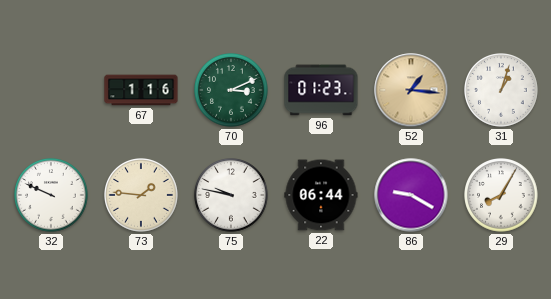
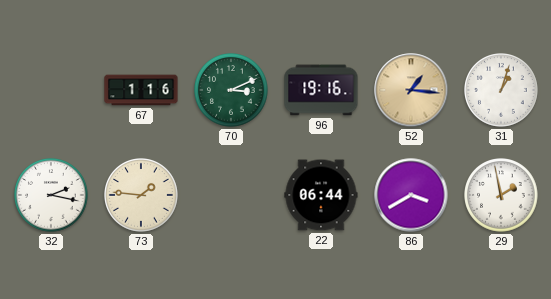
96: 01:23 -> 19:16
32: 9:49 -> 2:17
75: 9:47 -> none
86: 9:20 -> 3:40
29: 8:05 -> 1:58
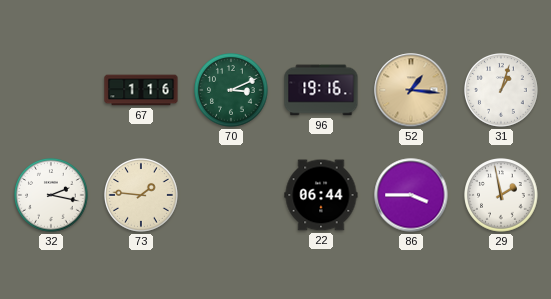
86: 3:40 -> 3:45
